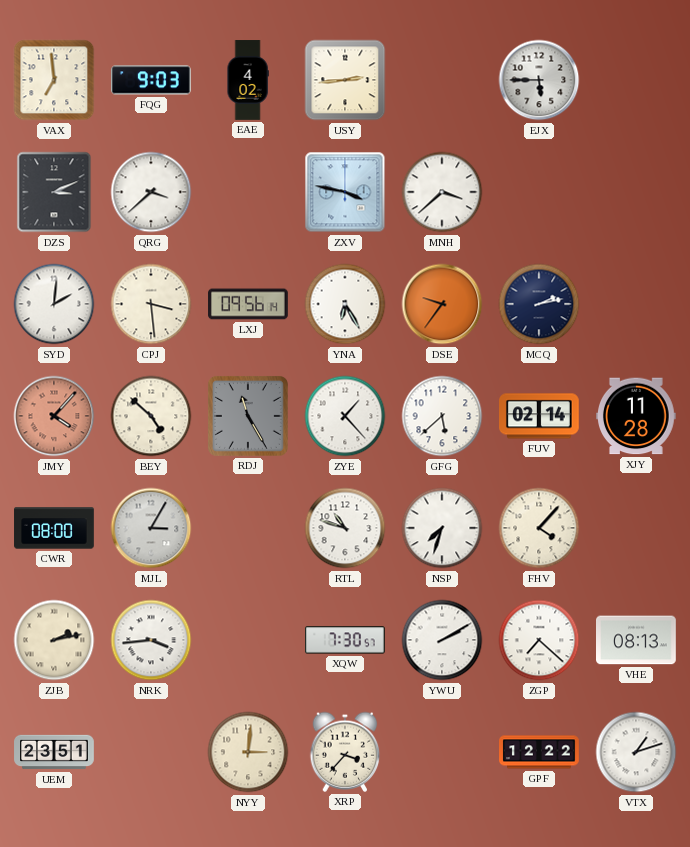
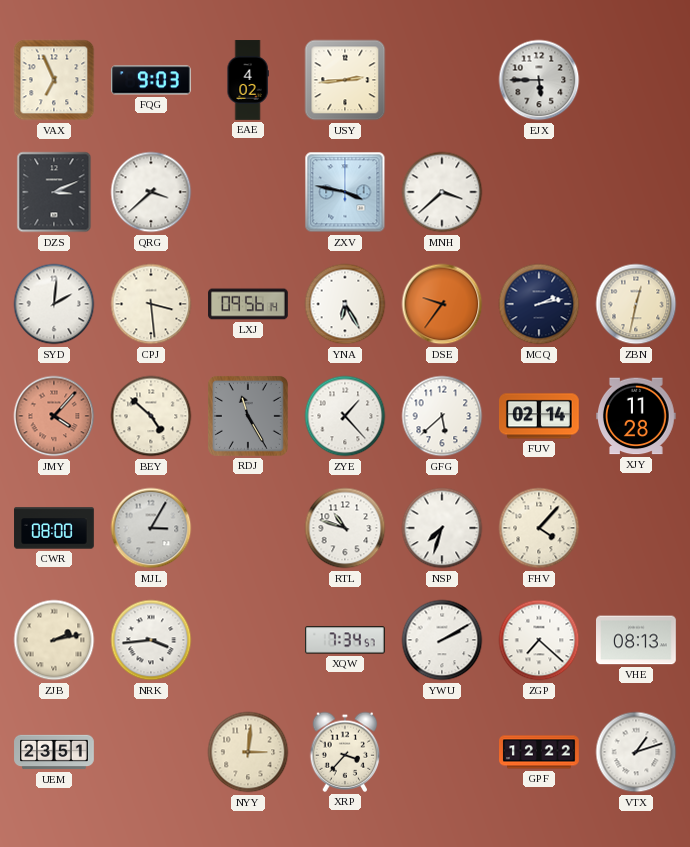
VAX: 6:59 -> 6:56
ZBN: none -> 12:32
XQW: 7:30 -> 7:34
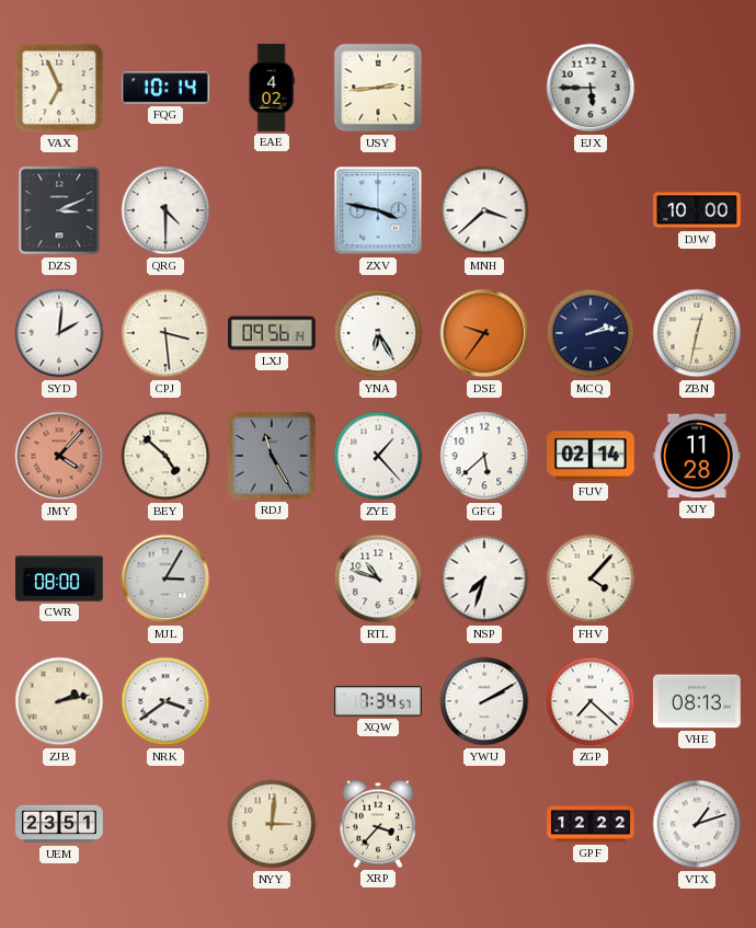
FQG: 9:03 -> 10:14
QRG: 3:38 -> 4:30
DJW: none -> 10:00
NRK: 3:44 -> 3:39
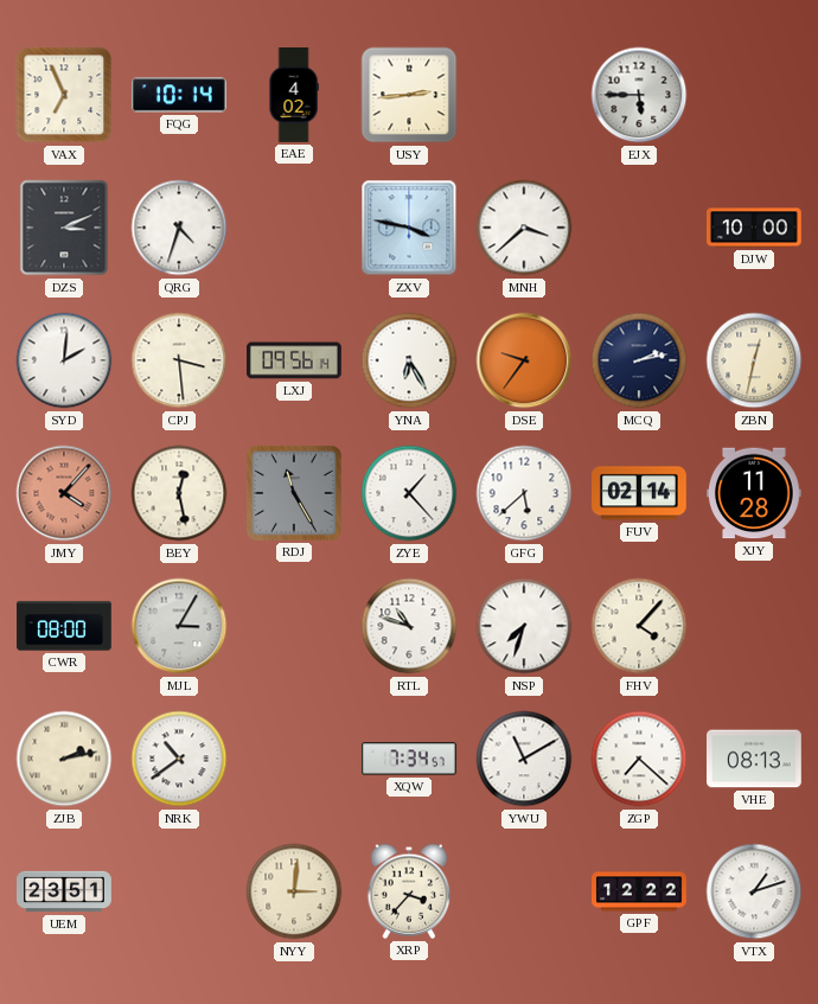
QRG: 4:30 -> 4:33
BEY: 4:52 -> 12:28
NRK: 3:39 -> 10:39
YWU: 2:10 -> 11:10
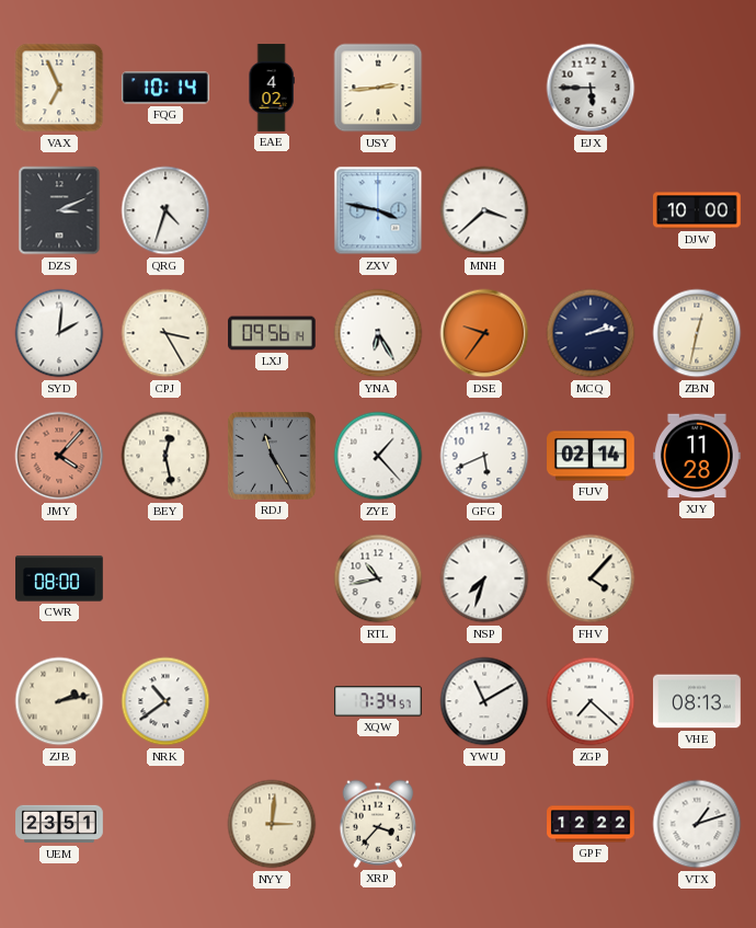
CPJ: 3:29 -> 3:25
GFG: 5:38 -> 5:41
MJL: 3:05 -> none
RTL: 10:48 -> 10:43
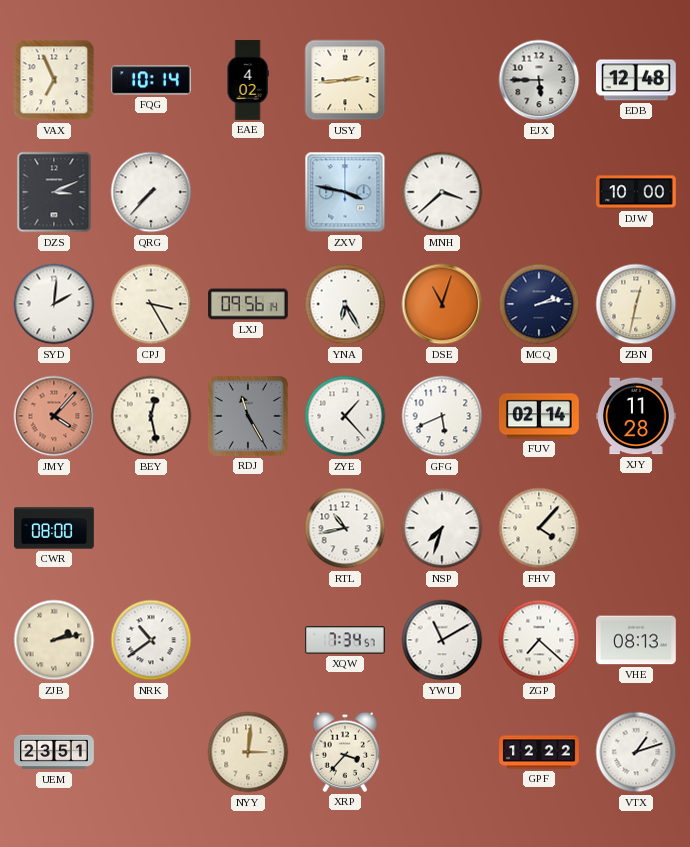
EDB: none -> 12:48
QRG: 4:33 -> 7:37
DSE: 9:36 -> 11:03
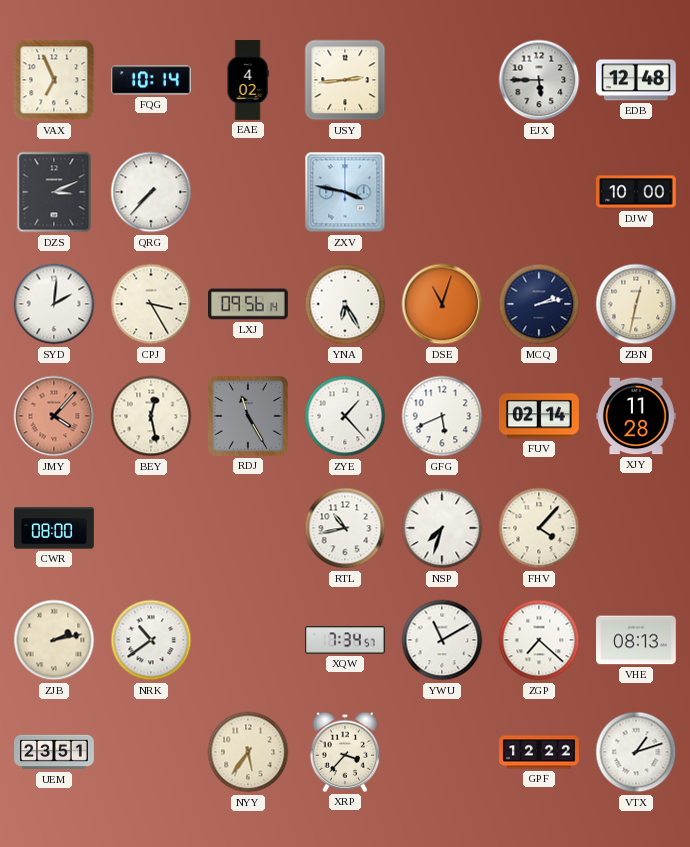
MNH: 3:38 -> none
NYY: 3:01 -> 5:36
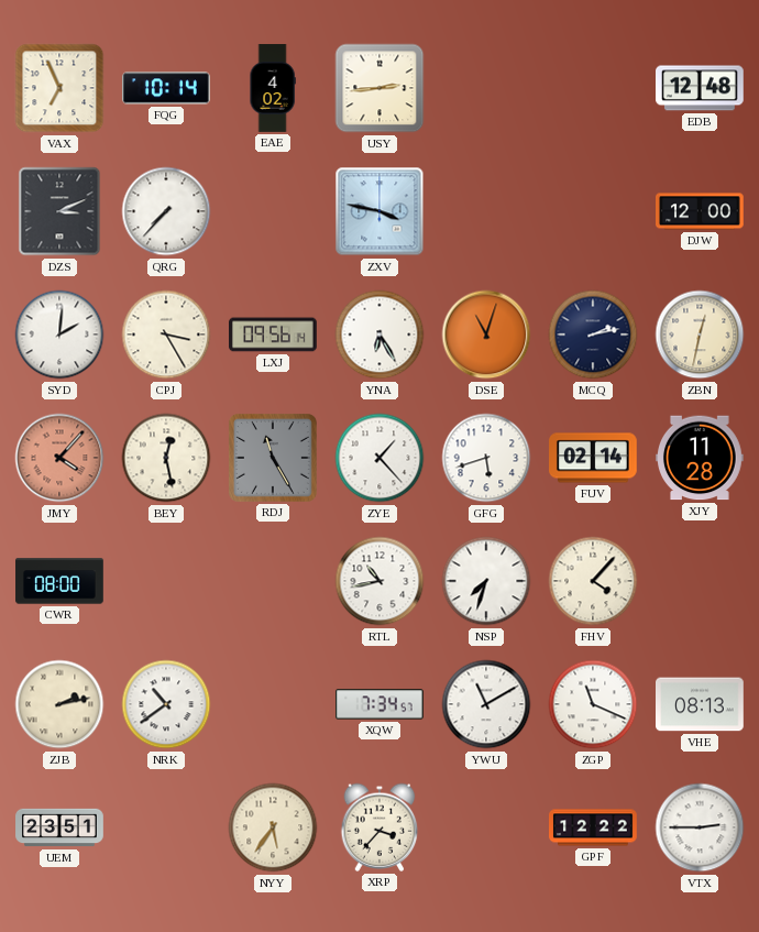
EJX: 5:45 -> none
DJW: 10:00 -> 12:00
GFG: 5:41 -> 5:42
ZGP: 7:22 -> 11:19
VTX: 1:12 -> 2:45
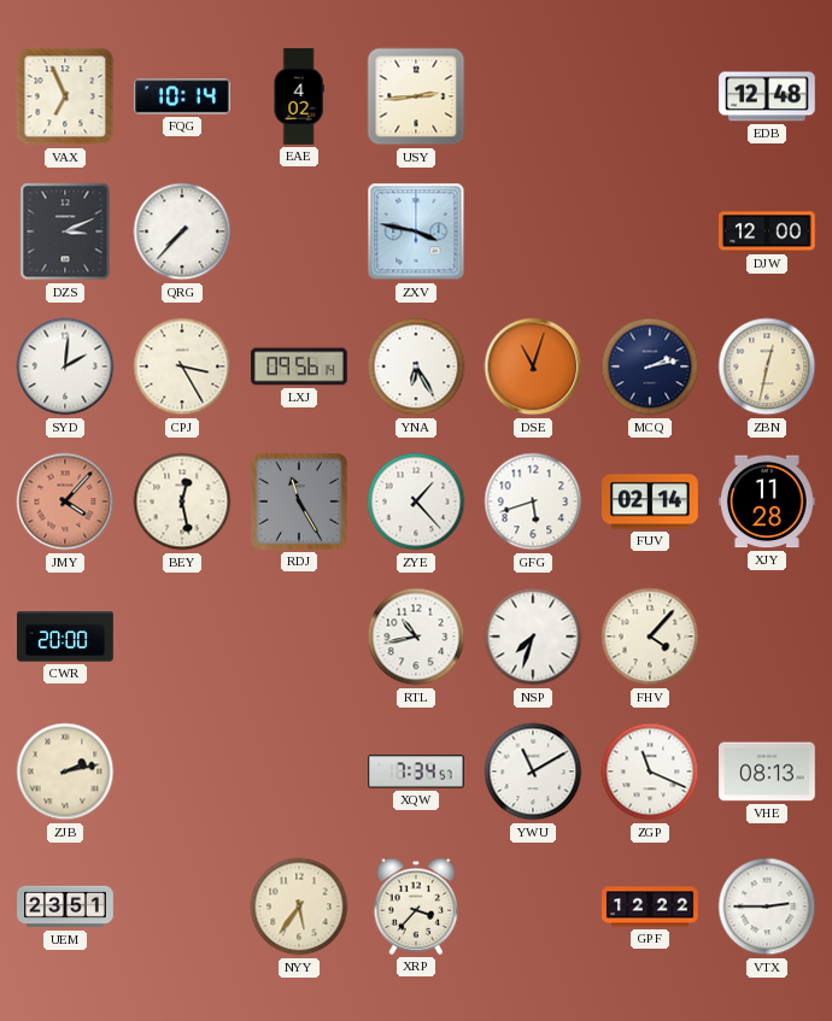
CWR: 08:00 -> 20:00
NRK: 10:39 -> none
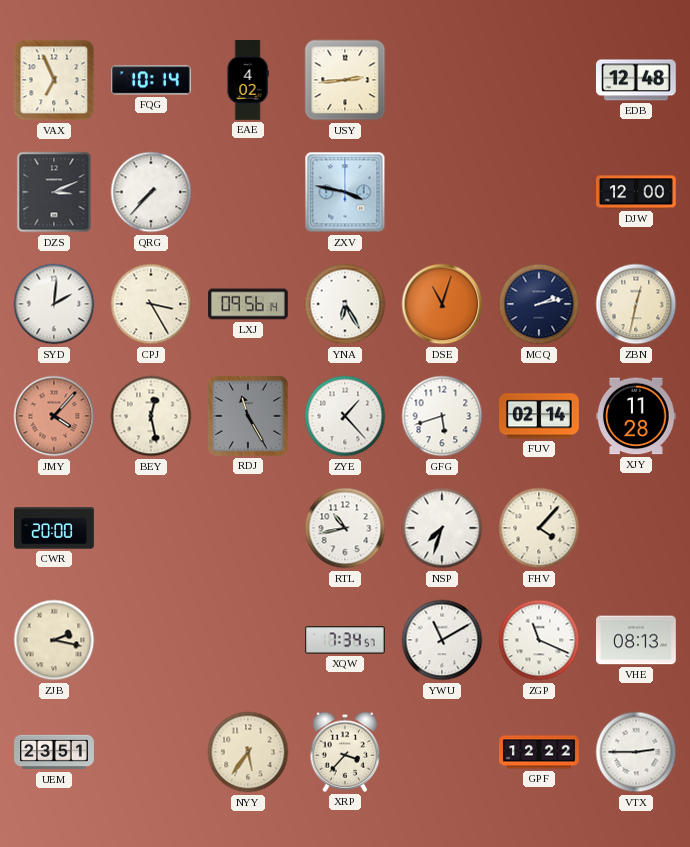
ZJB: 2:13 -> 2:17
